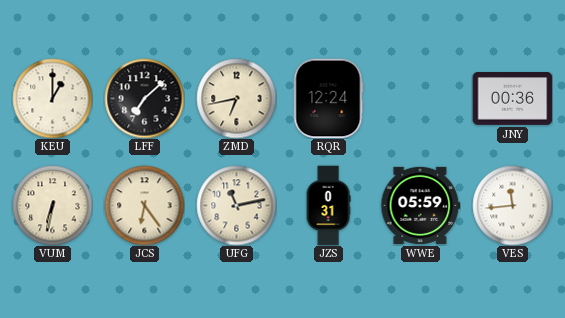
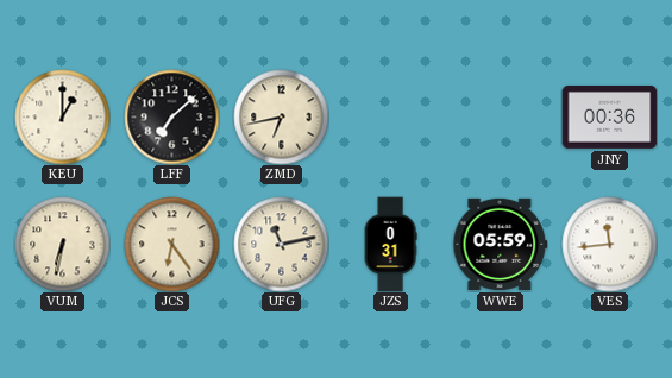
RQR: 12:24 -> none
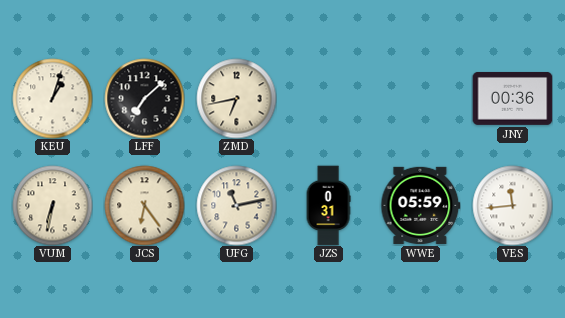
KEU: 1:00 -> 1:03
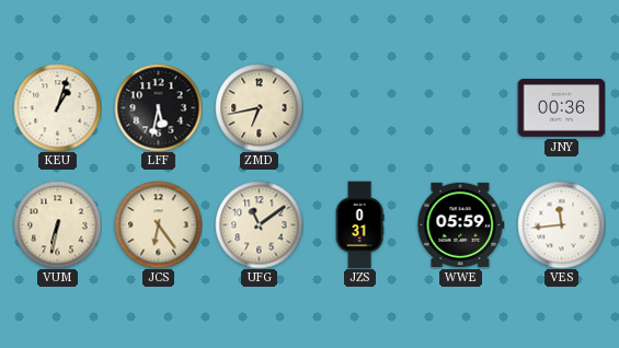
LFF: 7:08 -> 5:32
UFG: 11:13 -> 11:09
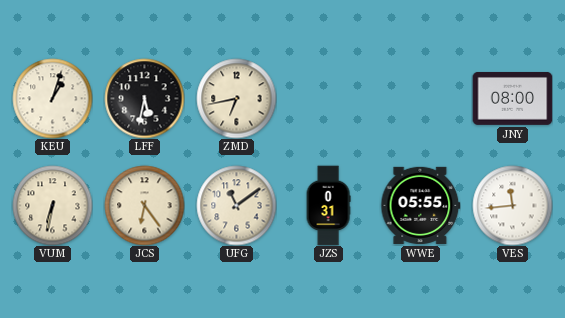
JNY: 00:36 -> 08:00
WWE: 05:59 -> 05:55
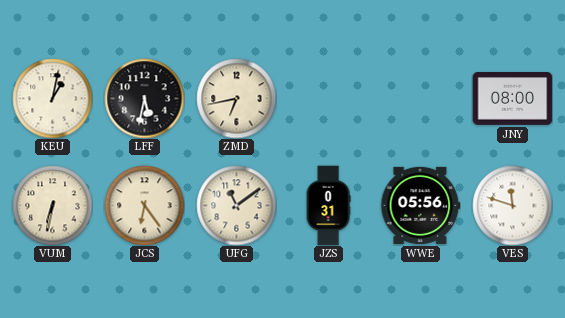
KEU: 1:03 -> 1:02
WWE: 05:55 -> 05:56
VES: 11:44 -> 11:48
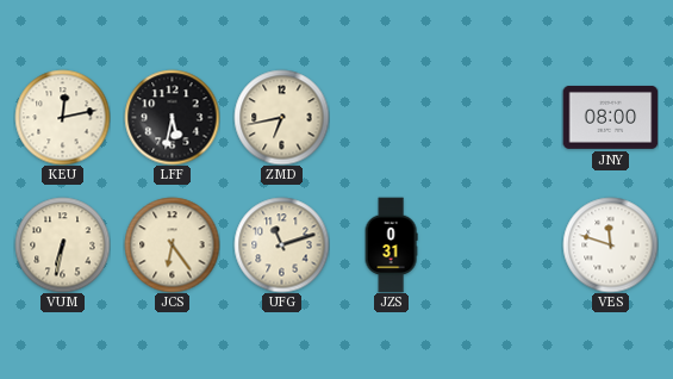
KEU: 1:02 -> 12:13
UFG: 11:09 -> 11:12
WWE: 05:56 -> none
